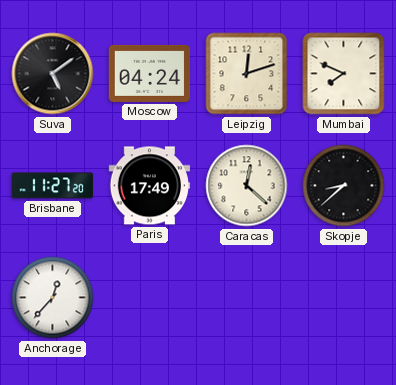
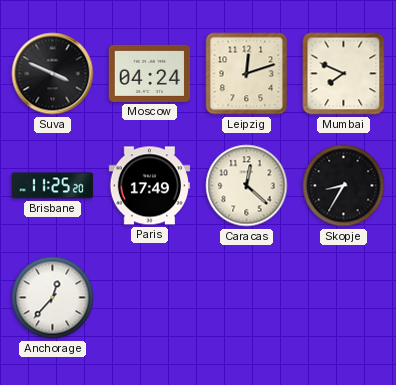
Suva: 5:09 -> 3:49
Brisbane: 11:27 -> 11:25
Skopje: 8:38 -> 8:35
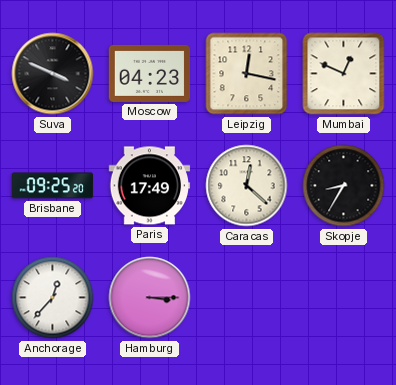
Moscow: 04:24 -> 04:23
Leipzig: 12:12 -> 12:17
Mumbai: 7:49 -> 12:49
Brisbane: 11:25 -> 09:25
Hamburg: none -> 3:15
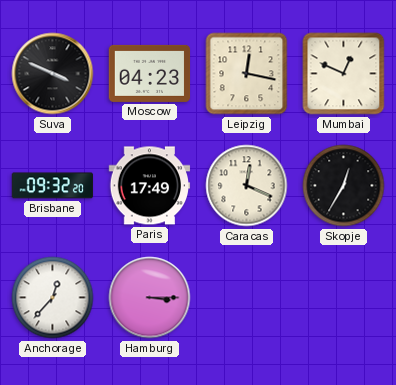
Brisbane: 09:25 -> 09:32
Caracas: 12:22 -> 12:19
Skopje: 8:35 -> 12:35
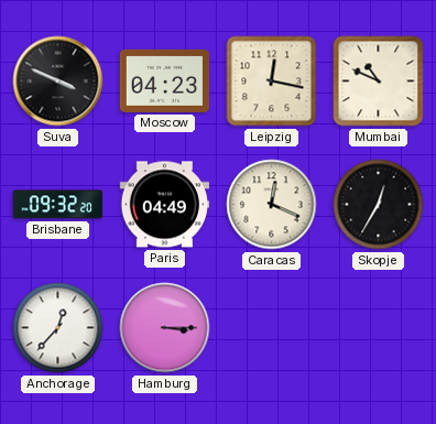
Mumbai: 12:49 -> 10:49
Paris: 17:49 -> 04:49
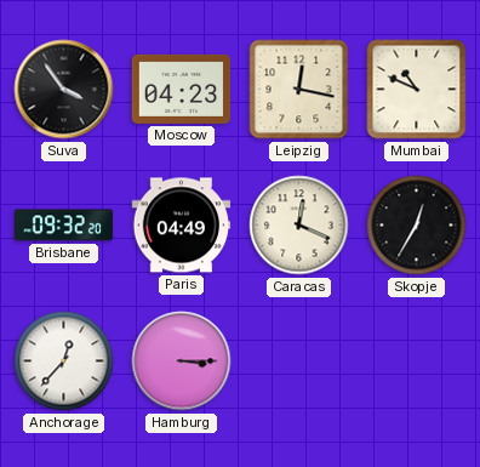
Suva: 3:49 -> 3:54
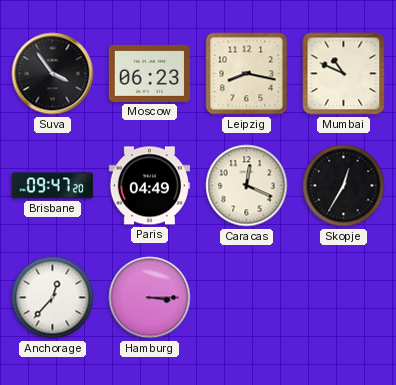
Moscow: 04:23 -> 06:23
Leipzig: 12:17 -> 8:17
Brisbane: 09:32 -> 09:47
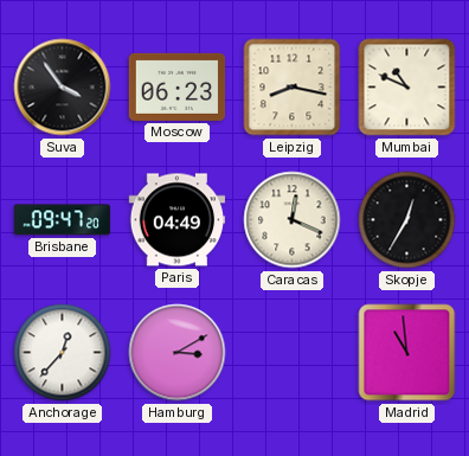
Hamburg: 3:15 -> 3:10
Madrid: none -> 10:59
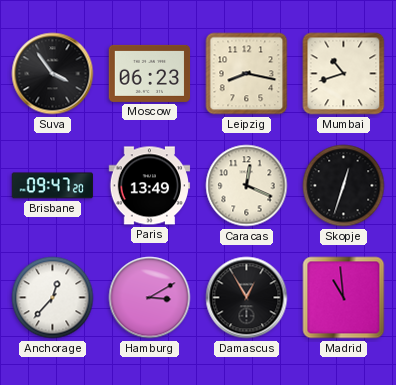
Mumbai: 10:49 -> 10:42
Paris: 04:49 -> 13:49
Skopje: 12:35 -> 12:33
Damascus: none -> 12:55
